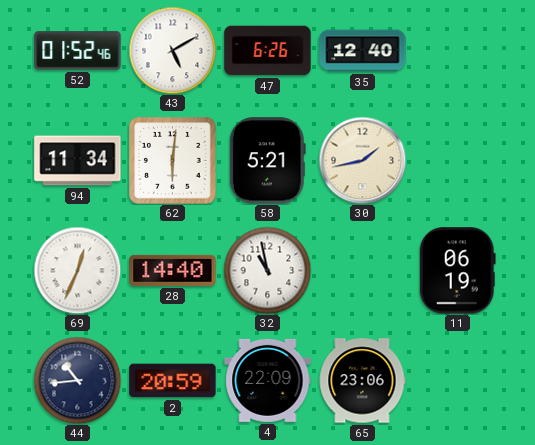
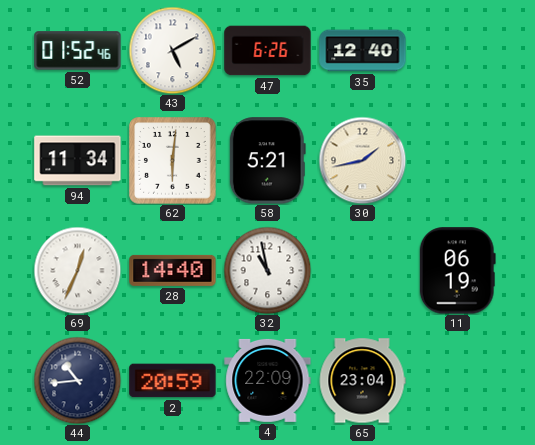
65: 23:06 -> 23:04
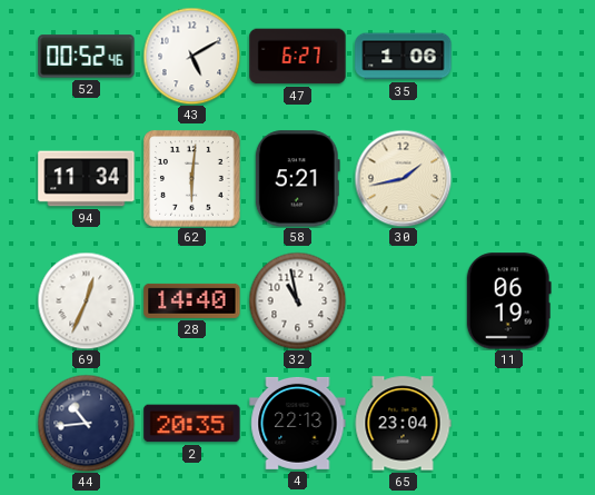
52: 01:52 -> 00:52
47: 6:26 -> 6:27
35: 12:40 -> 1:06
2: 20:59 -> 20:35
4: 22:09 -> 22:13
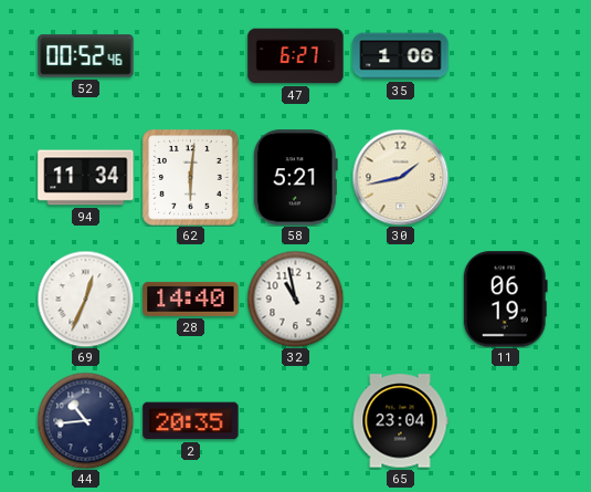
43: 5:10 -> none
4: 22:13 -> none
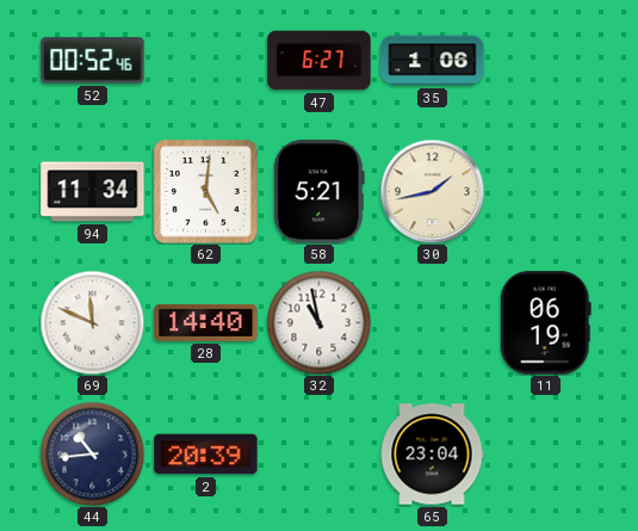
62: 6:01 -> 5:01
69: 12:34 -> 11:49
2: 20:35 -> 20:39
